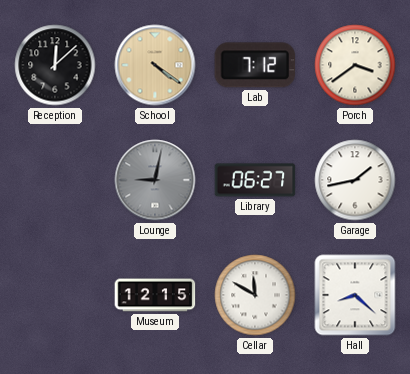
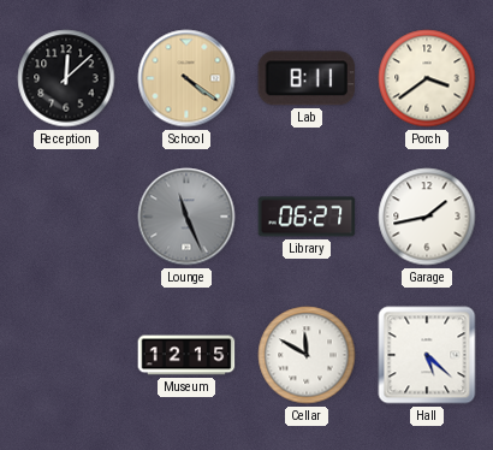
Lab: 7:12 -> 8:11
Lounge: 9:02 -> 11:26
Hall: 8:22 -> 5:22
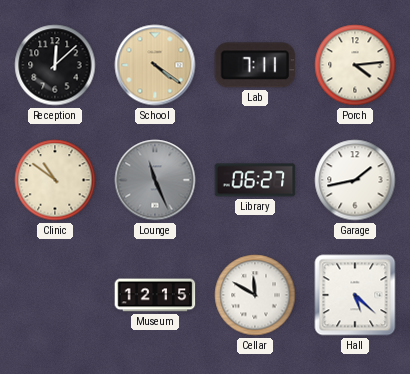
Lab: 8:11 -> 7:11
Porch: 3:39 -> 4:14
Clinic: none -> 10:51
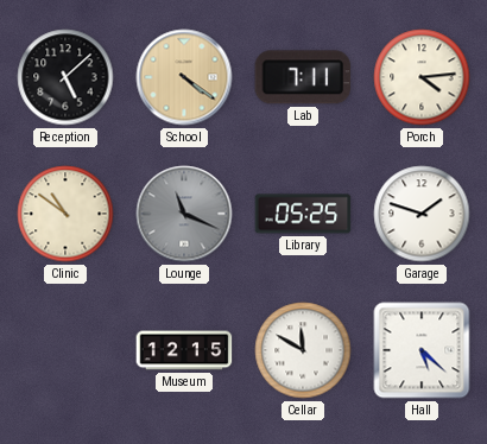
Reception: 12:08 -> 5:08
Lounge: 11:26 -> 11:19
Library: 06:27 -> 05:25
Garage: 1:43 -> 1:48
